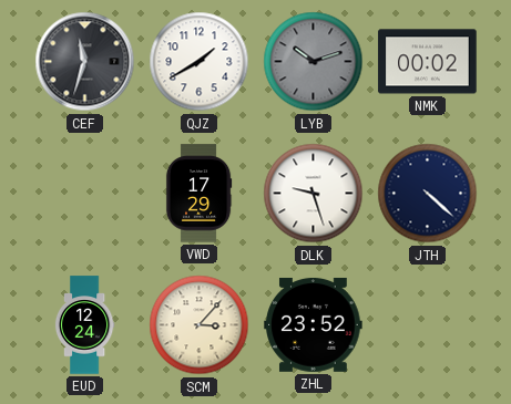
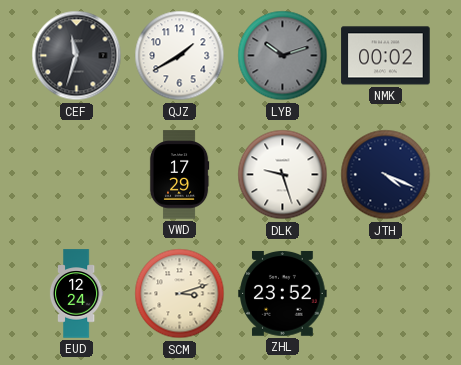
JTH: 4:22 -> 4:19
SCM: 3:07 -> 3:12
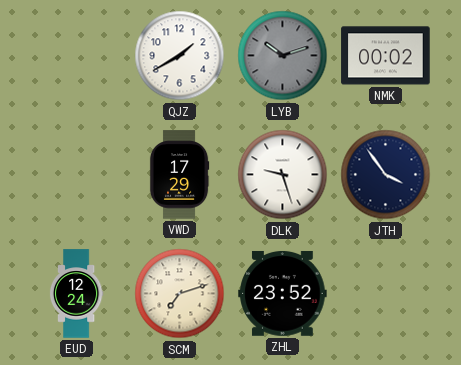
CEF: 11:33 -> none
JTH: 4:19 -> 3:54
SCM: 3:12 -> 7:12
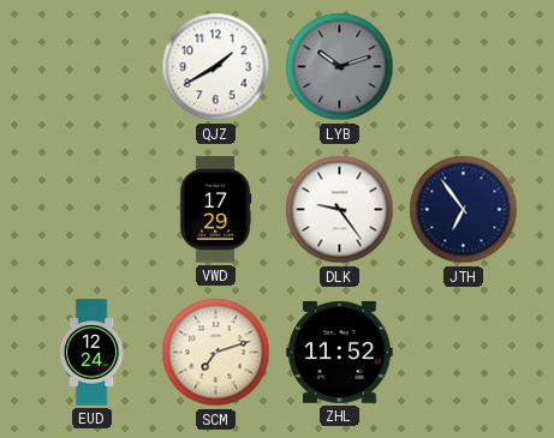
NMK: 00:02 -> none
DLK: 9:27 -> 9:24
JTH: 3:54 -> 6:54
ZHL: 23:52 -> 11:52
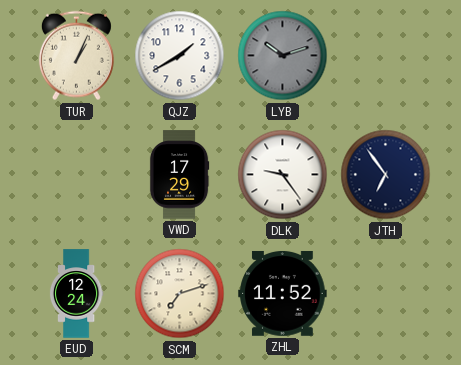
TUR: none -> 1:04
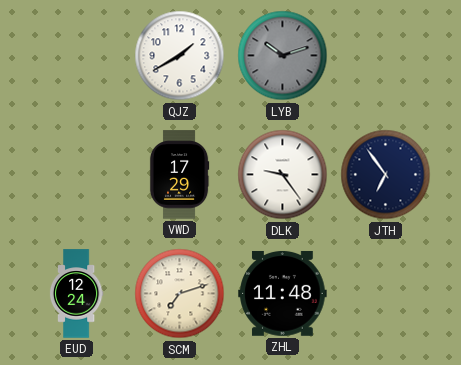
TUR: 1:04 -> none
ZHL: 11:52 -> 11:48
